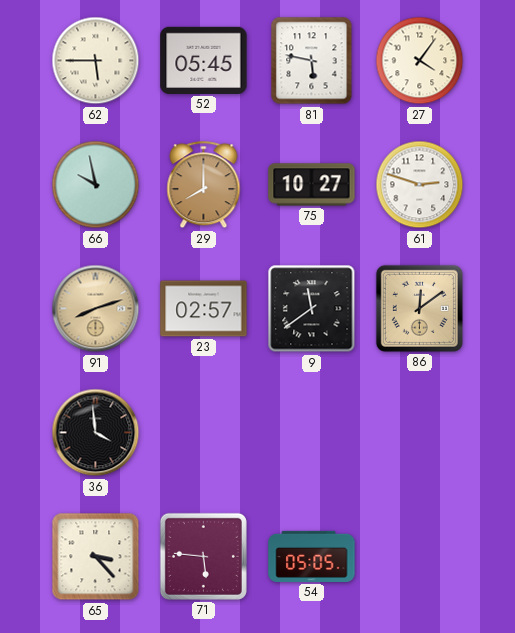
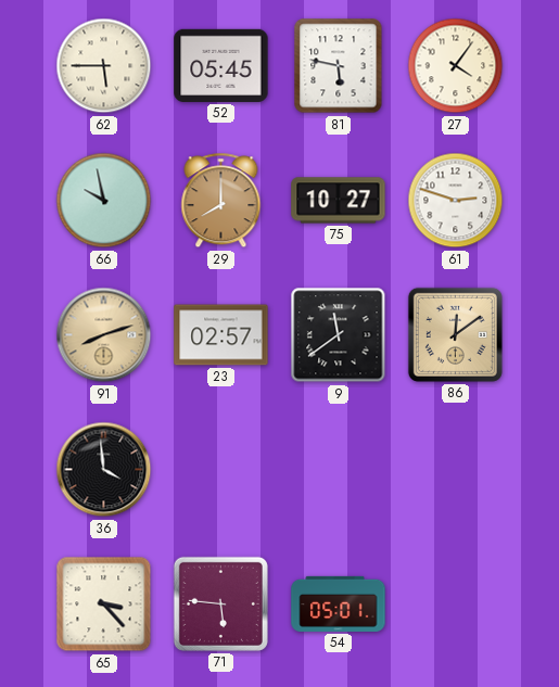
54: 05:05 -> 05:01
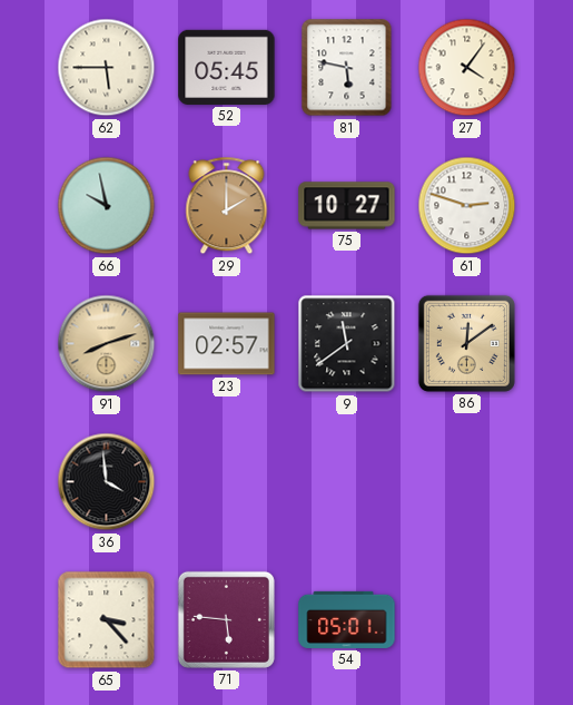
29: 8:00 -> 2:00
